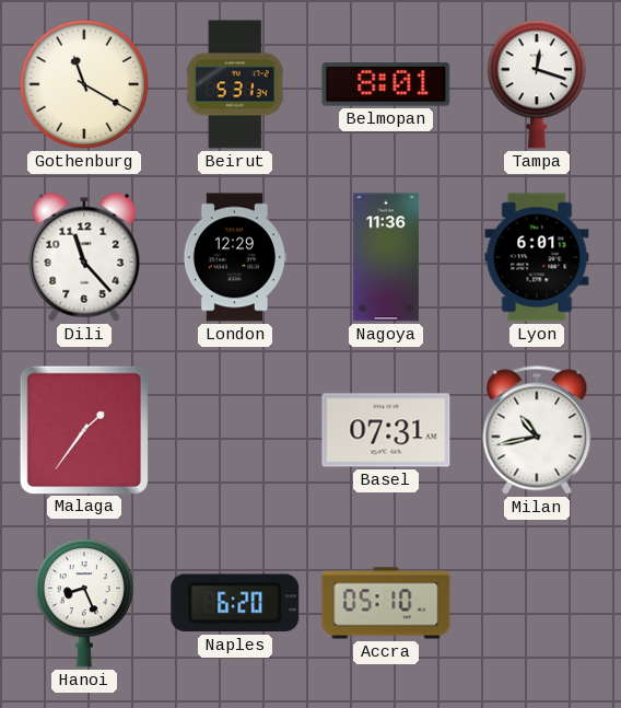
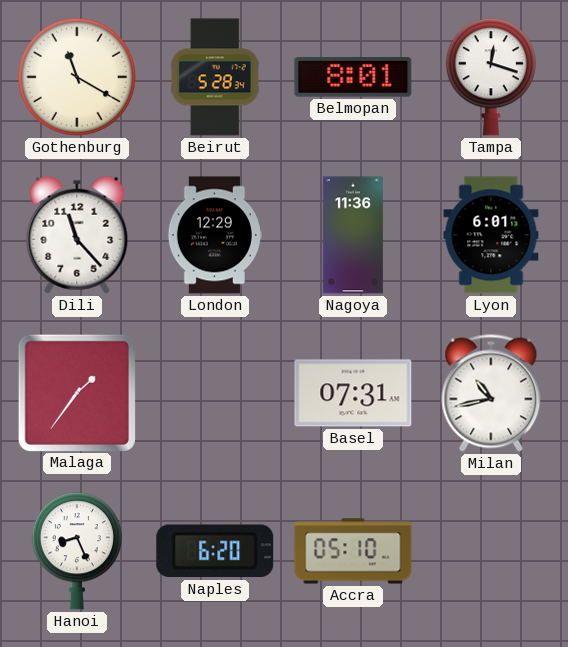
Beirut: 5:31 -> 5:28
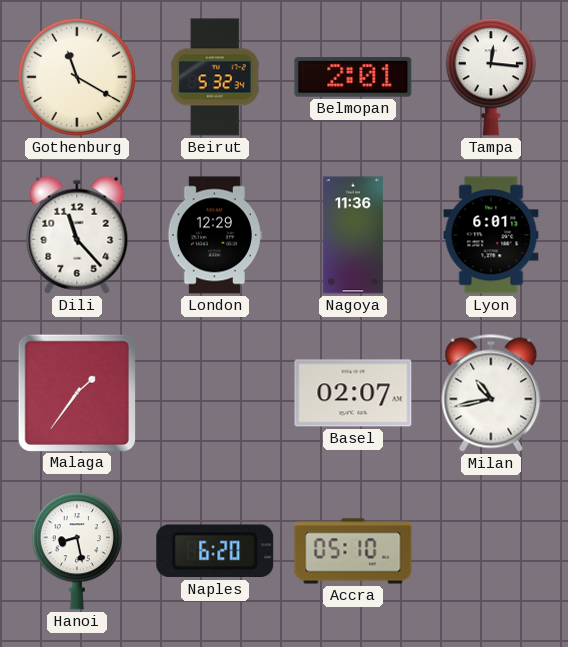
Beirut: 5:28 -> 5:32
Belmopan: 8:01 -> 2:01
Tampa: 12:18 -> 12:16
Basel: 07:31 -> 02:07
Hanoi: 8:26 -> 8:28
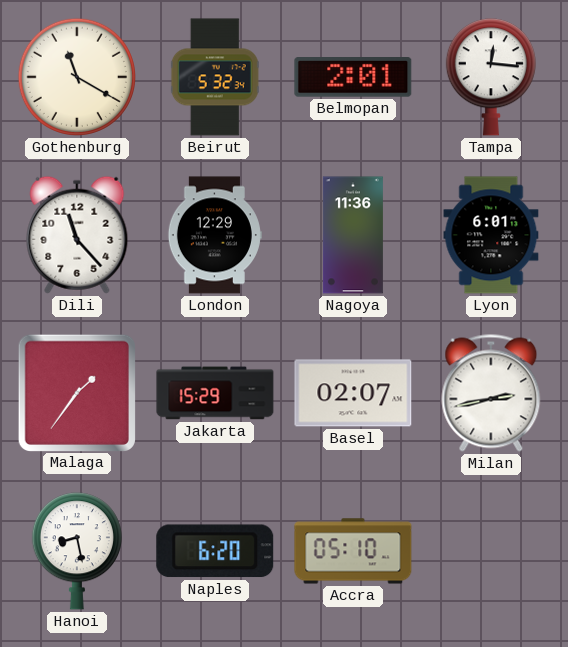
Jakarta: none -> 15:29
Milan: 10:43 -> 2:43
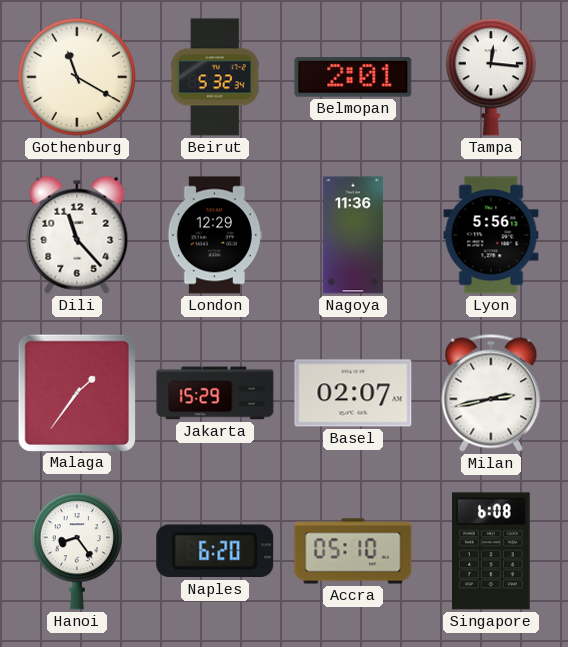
Lyon: 6:01 -> 5:56
Hanoi: 8:28 -> 8:24
Singapore: none -> 6:08
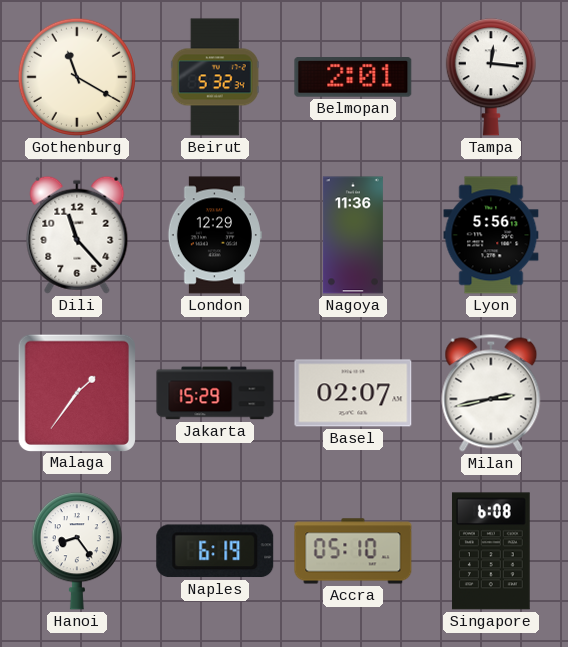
Naples: 6:20 -> 6:19
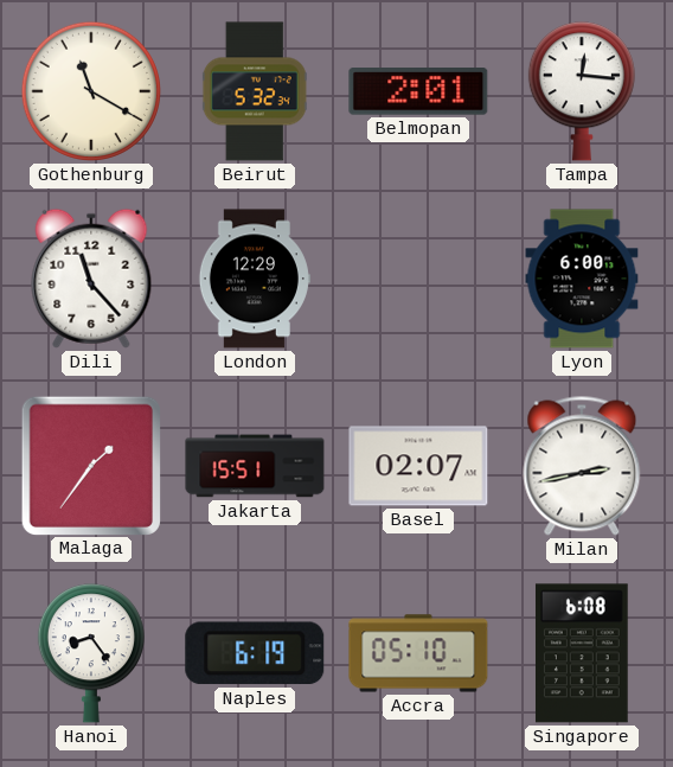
Nagoya: 11:36 -> none
Lyon: 5:56 -> 6:00
Jakarta: 15:29 -> 15:51
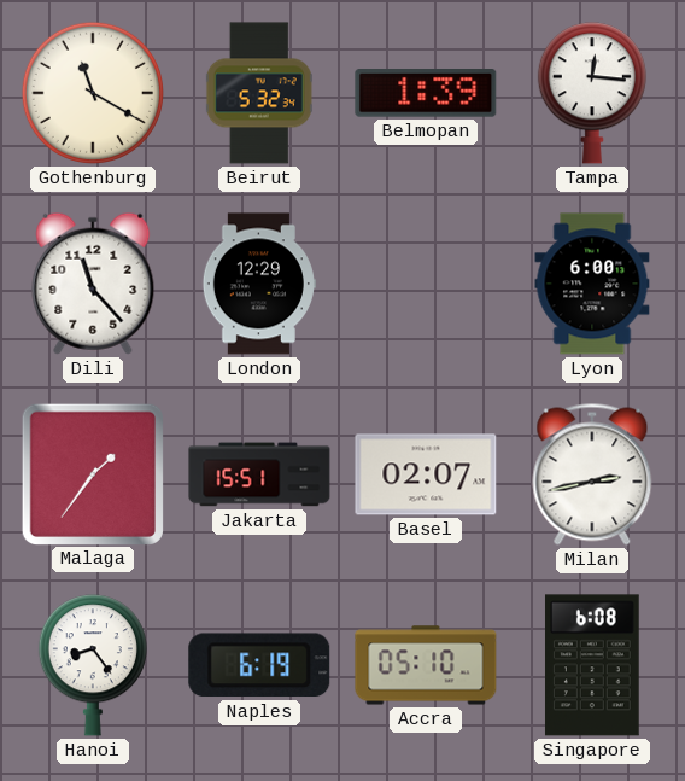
Belmopan: 2:01 -> 1:39
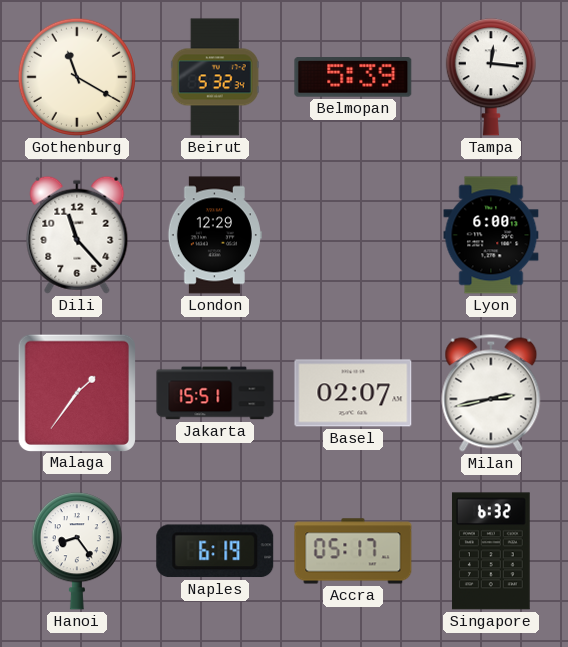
Belmopan: 1:39 -> 5:39
Accra: 05:10 -> 05:17
Singapore: 6:08 -> 6:32
